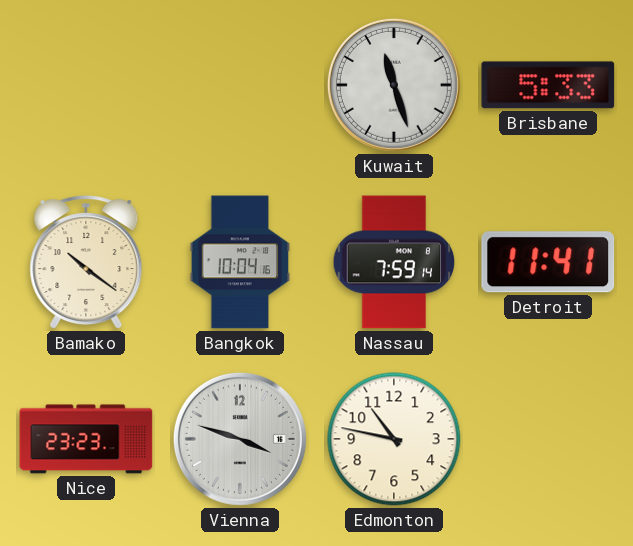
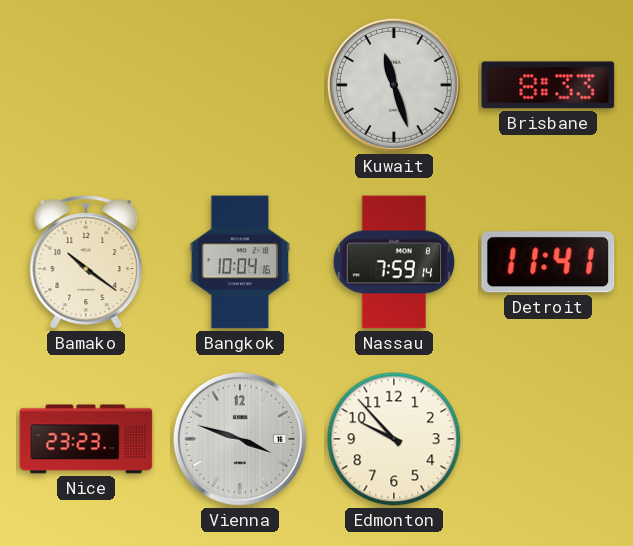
Brisbane: 5:33 -> 8:33
Edmonton: 10:47 -> 9:53
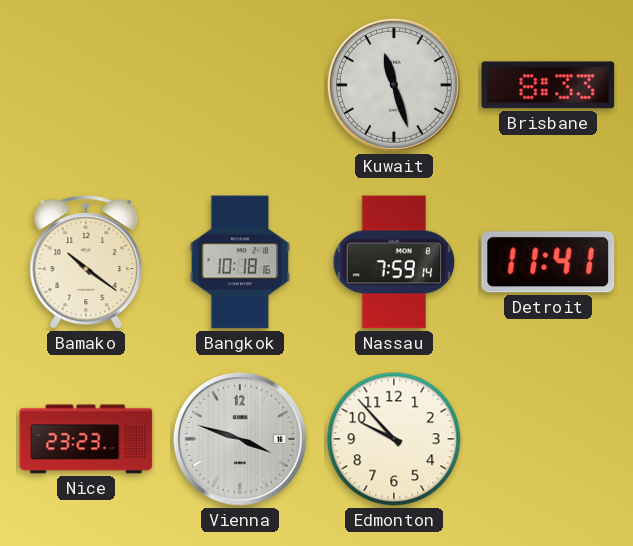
Bangkok: 10:04 -> 10:18
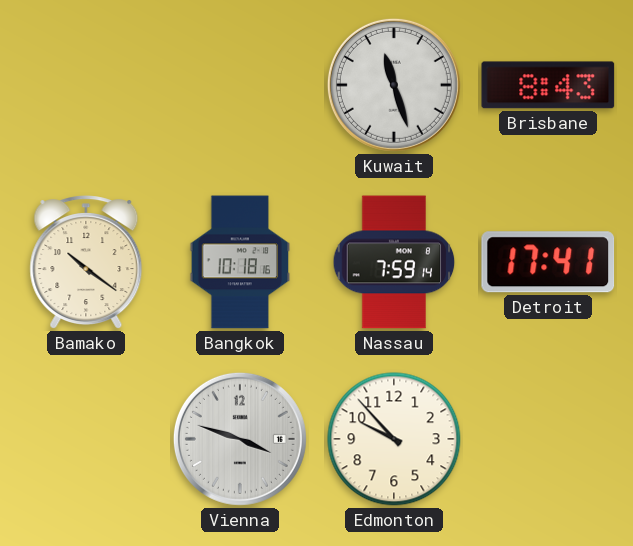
Brisbane: 8:33 -> 8:43
Detroit: 11:41 -> 17:41
Nice: 23:23 -> none
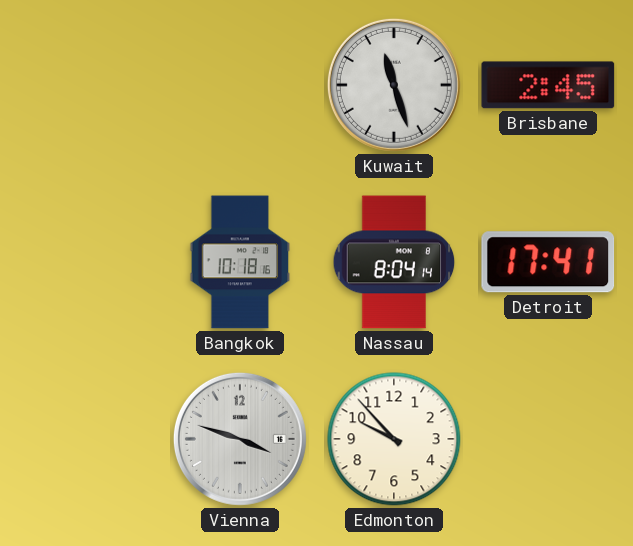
Brisbane: 8:43 -> 2:45
Bamako: 10:21 -> none
Nassau: 7:59 -> 8:04
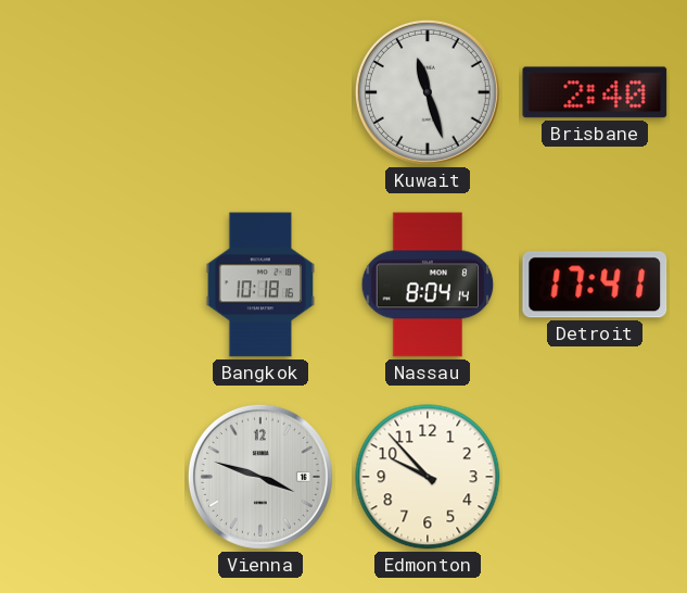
Brisbane: 2:45 -> 2:40
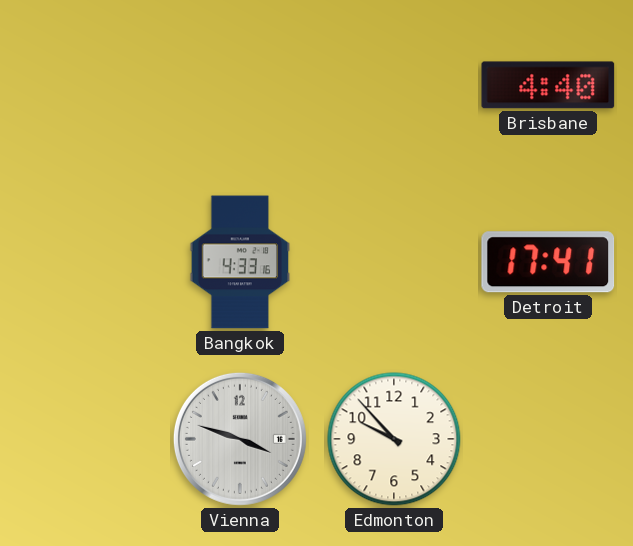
Kuwait: 11:27 -> none
Brisbane: 2:40 -> 4:40
Bangkok: 10:18 -> 4:33
Nassau: 8:04 -> none
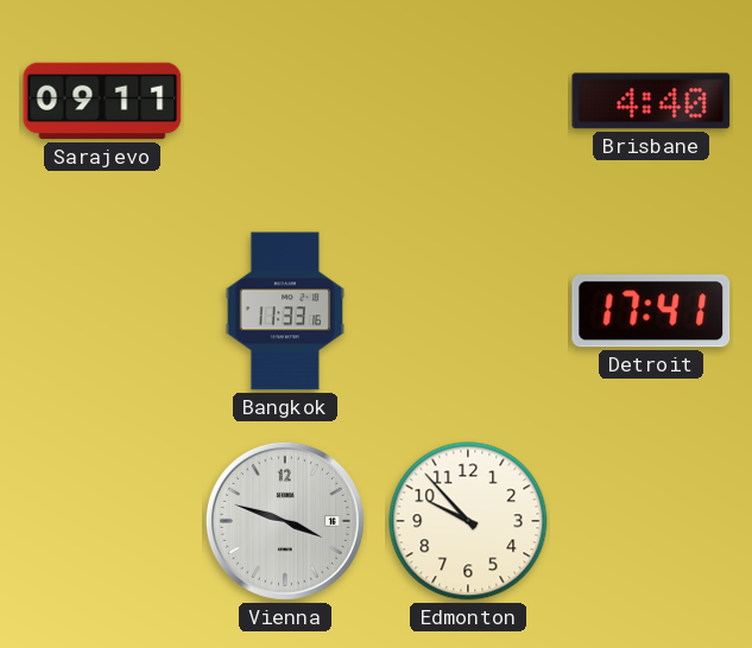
Sarajevo: none -> 09:11
Bangkok: 4:33 -> 11:33
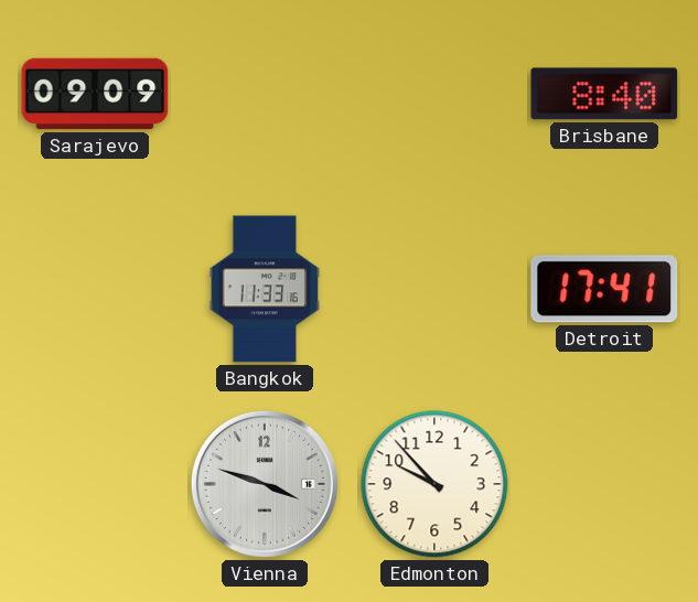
Sarajevo: 09:11 -> 09:09
Brisbane: 4:40 -> 8:40
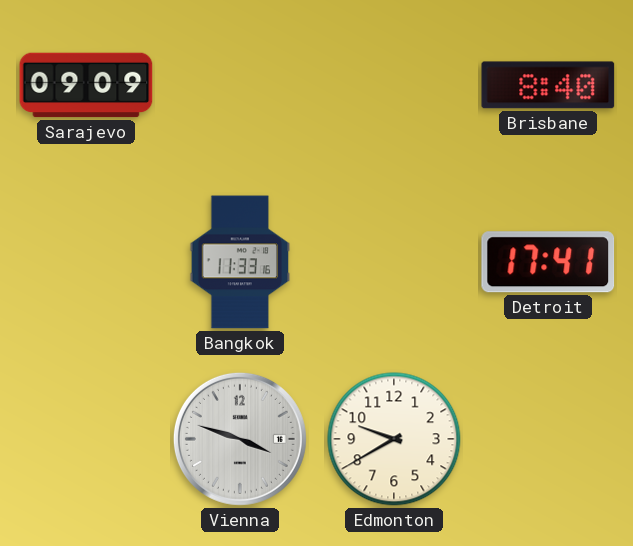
Edmonton: 9:53 -> 9:40
